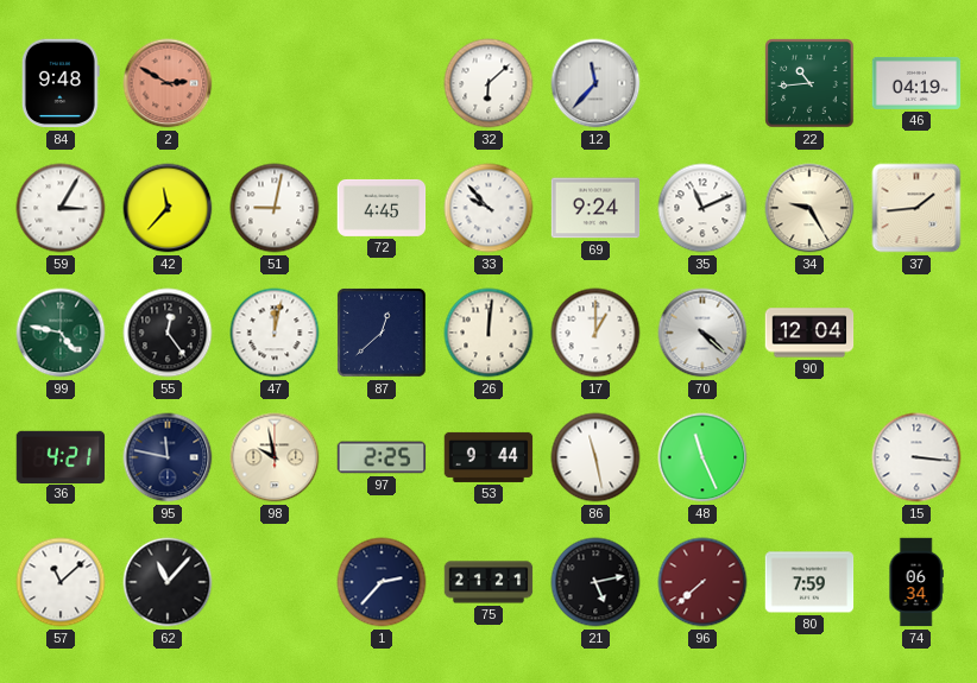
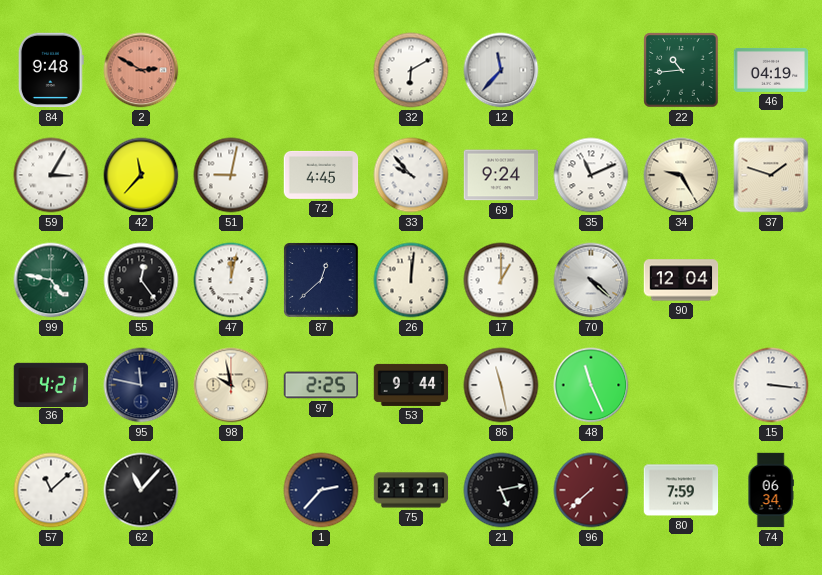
32: 6:08 -> 6:10
37: 1:44 -> 1:48
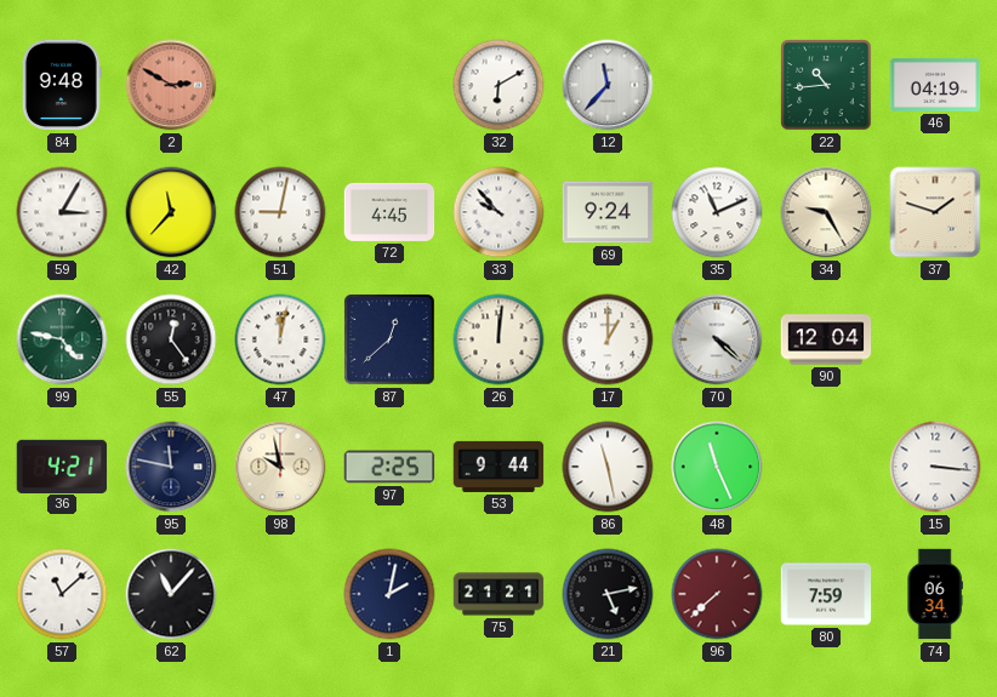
1: 2:37 -> 2:02
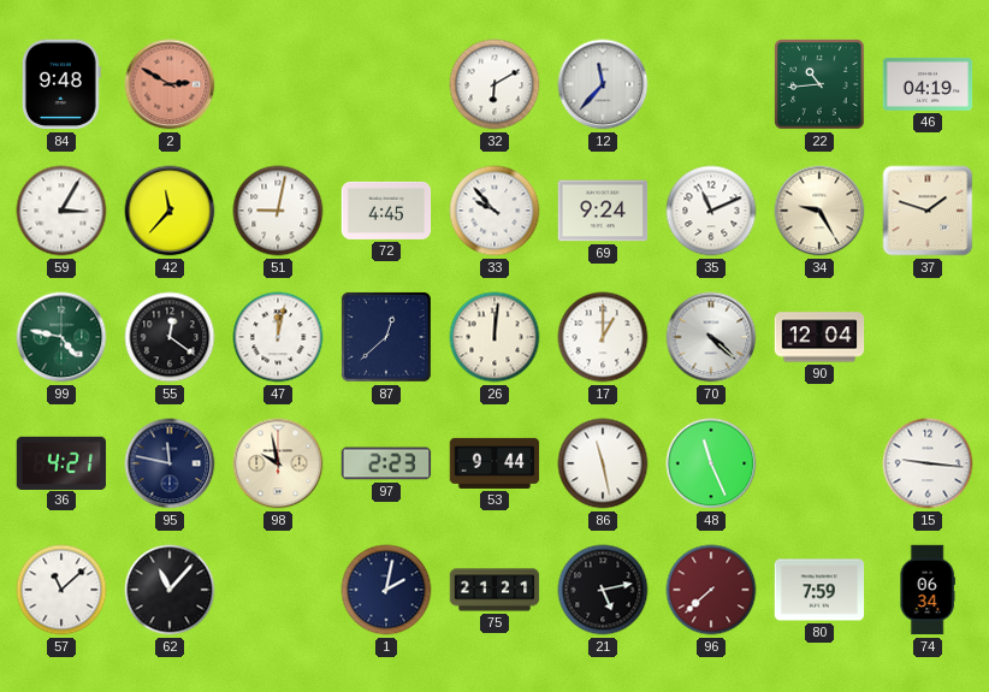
55: 12:24 -> 12:21
97: 2:25 -> 2:23
15: 3:16 -> 9:16
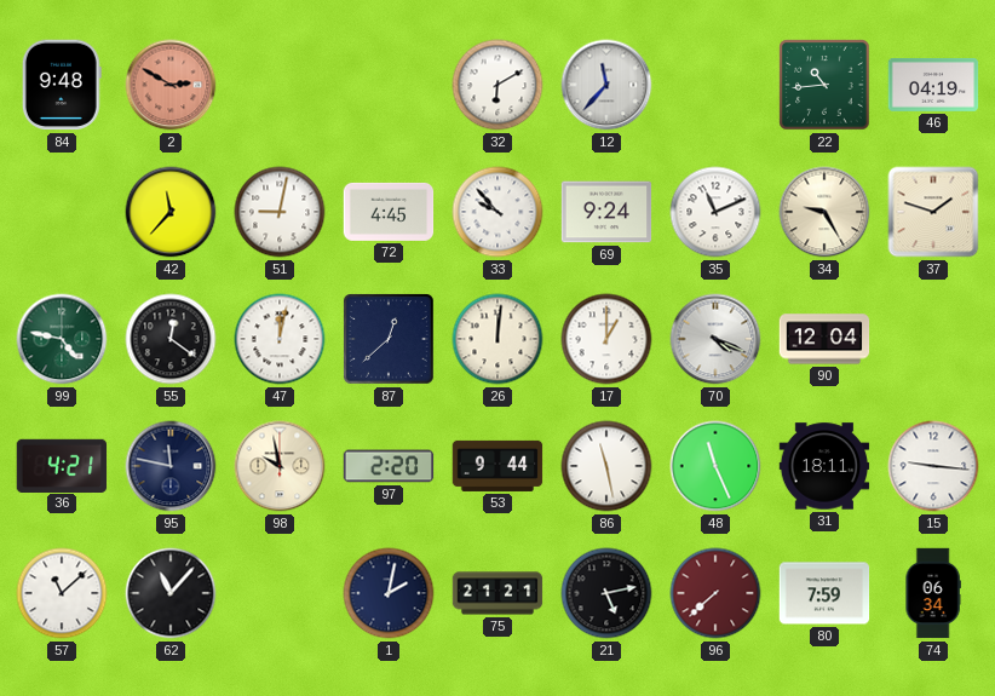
59: 3:05 -> none
70: 4:22 -> 4:19
97: 2:23 -> 2:20
31: none -> 18:11
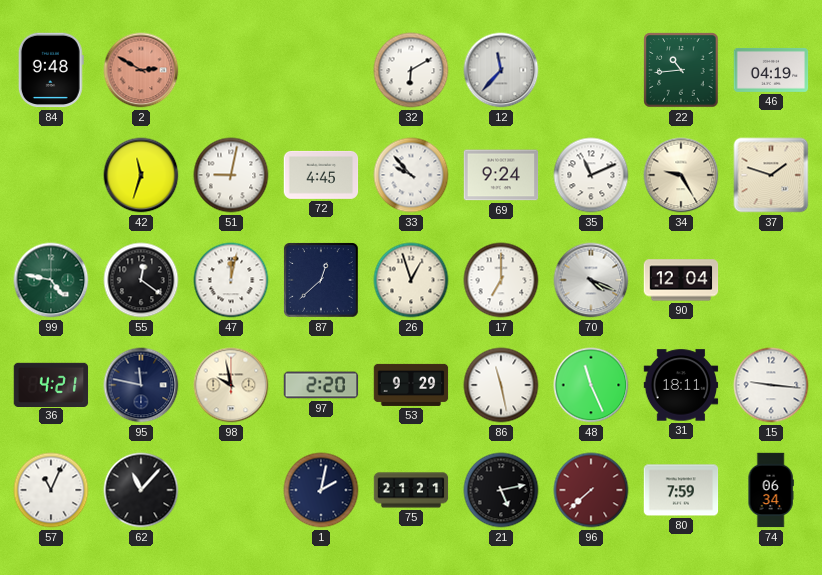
42: 11:37 -> 11:33
26: 12:01 -> 12:57
17: 1:00 -> 7:00
53: 9:44 -> 9:29
57: 11:08 -> 11:04
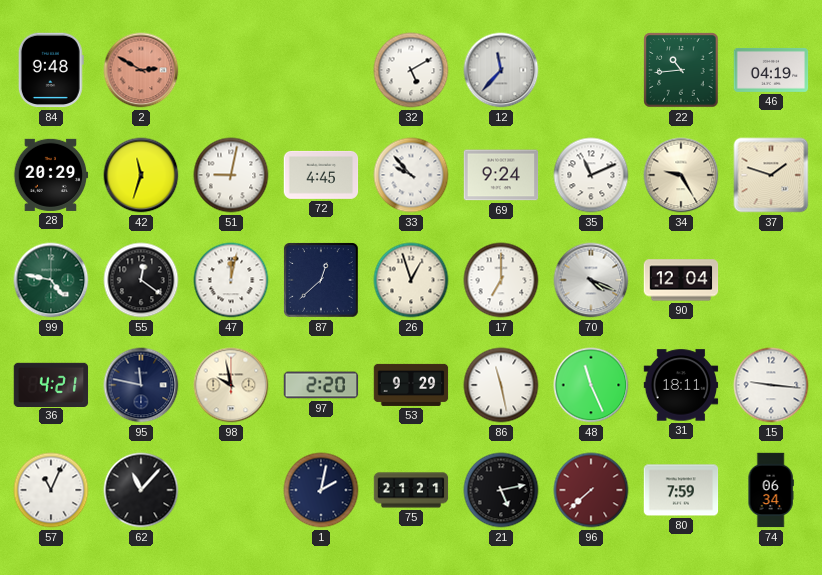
32: 6:10 -> 5:10
28: none -> 20:29
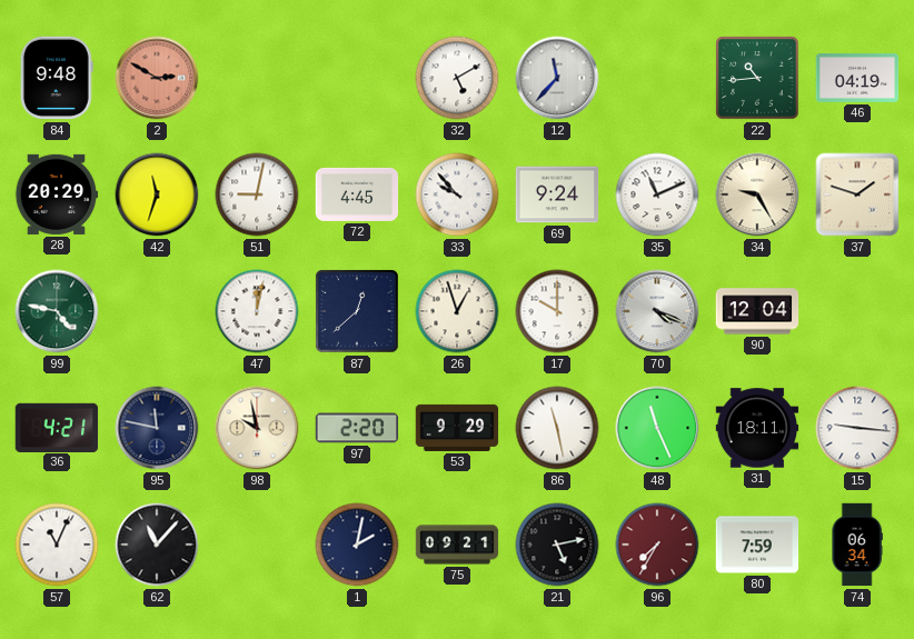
55: 12:21 -> none
17: 7:00 -> 10:00
75: 21:21 -> 09:21
96: 7:38 -> 7:35
